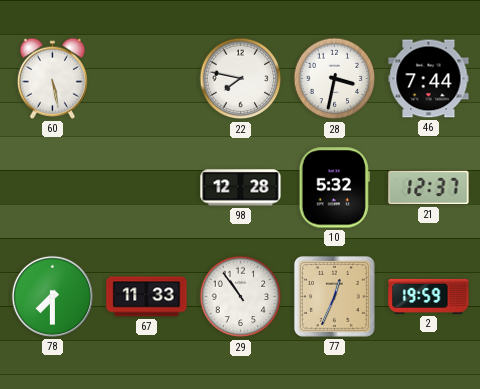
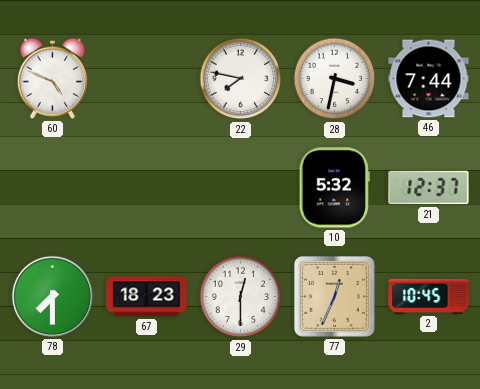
60: 5:28 -> 4:49
98: 12:28 -> none
67: 11:33 -> 18:23
29: 10:54 -> 12:30
2: 19:59 -> 10:45
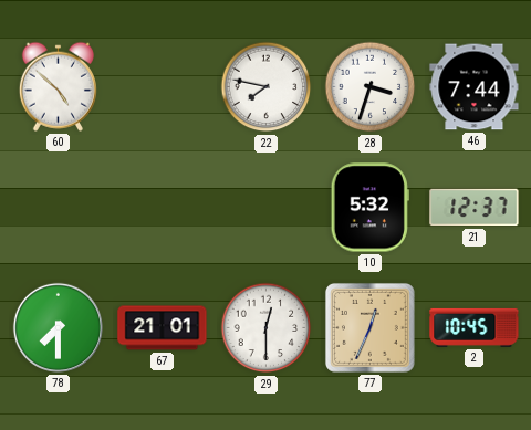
60: 4:49 -> 4:52
28: 3:32 -> 3:33
67: 18:23 -> 21:01
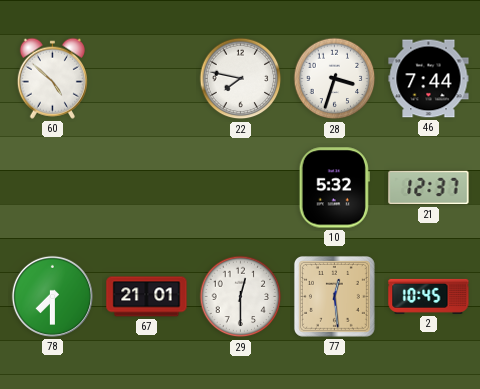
77: 12:34 -> 12:29
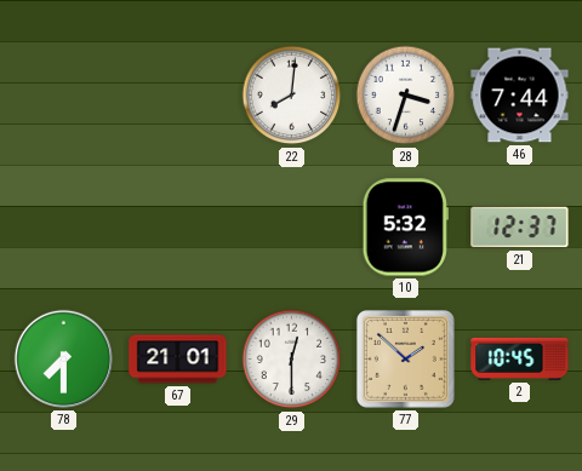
60: 4:52 -> none
22: 7:47 -> 8:01
77: 12:29 -> 1:52
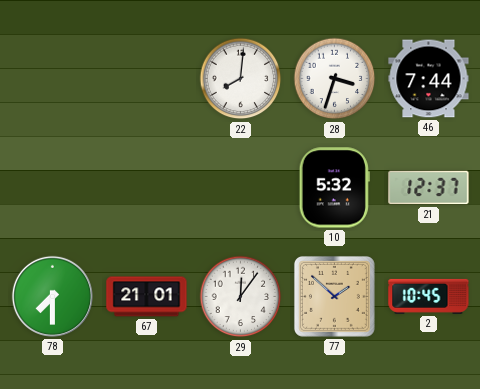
29: 12:30 -> 12:06
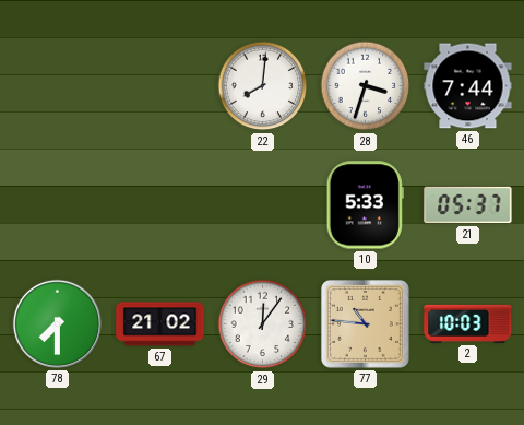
10: 5:32 -> 5:33
21: 12:37 -> 05:37
67: 21:01 -> 21:02
77: 1:52 -> 10:46
2: 10:45 -> 10:03
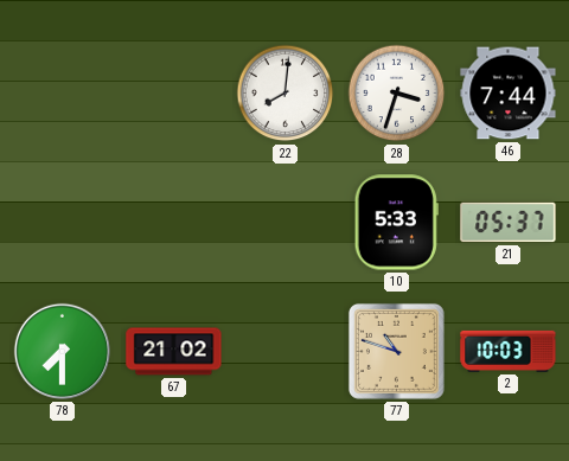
29: 12:06 -> none
77: 10:46 -> 10:48
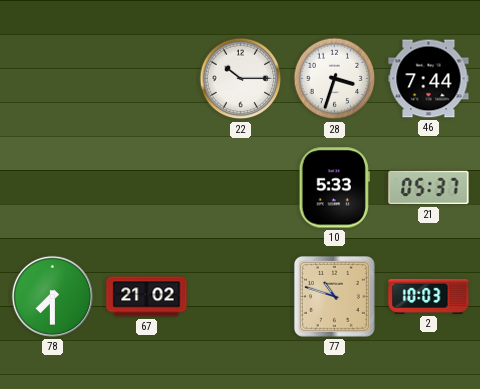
22: 8:01 -> 10:15
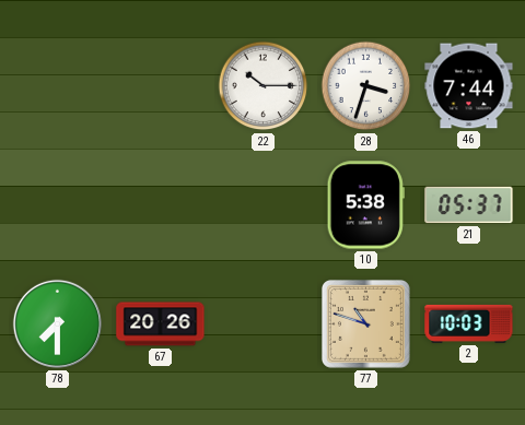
10: 5:33 -> 5:38
67: 21:02 -> 20:26
